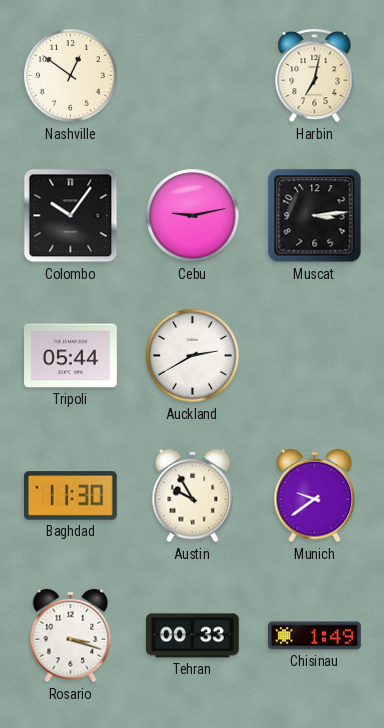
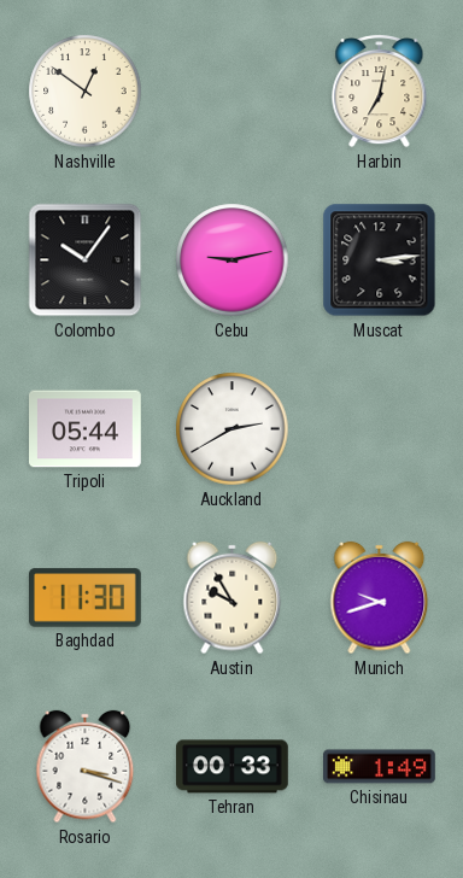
Munich: 9:39 -> 9:42
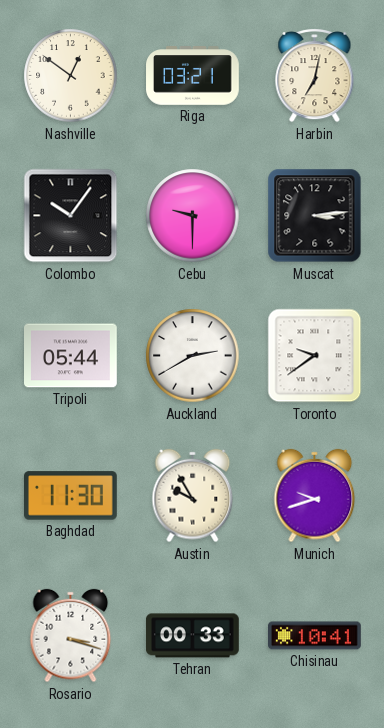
Riga: none -> 03:21
Cebu: 9:13 -> 9:30
Toronto: none -> 9:39
Chisinau: 1:49 -> 10:41
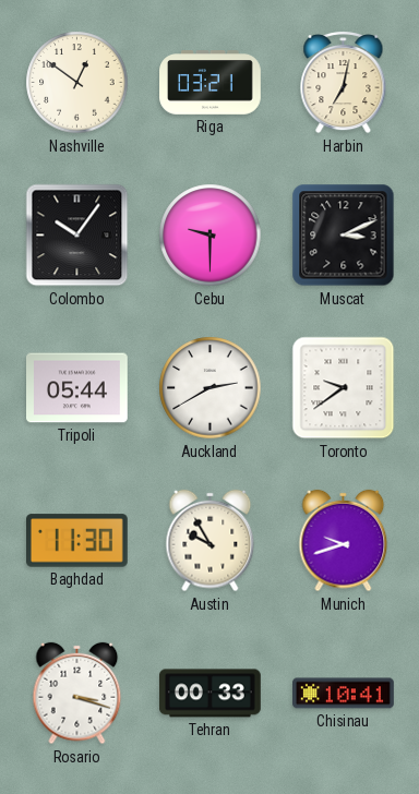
Muscat: 3:14 -> 3:11
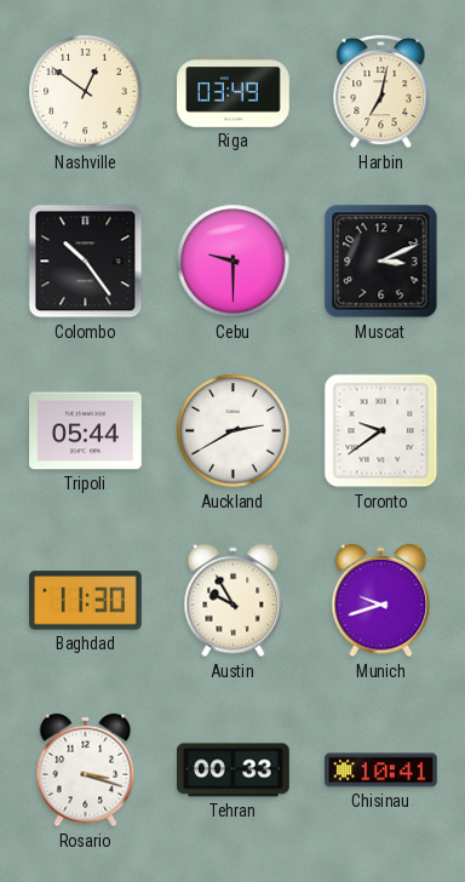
Riga: 03:21 -> 03:49
Colombo: 10:06 -> 10:24
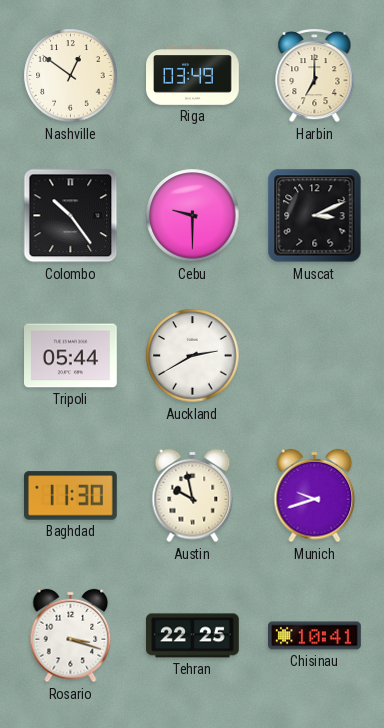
Harbin: 7:02 -> 7:00
Toronto: 9:39 -> none
Austin: 9:55 -> 9:58
Tehran: 00:33 -> 22:25
